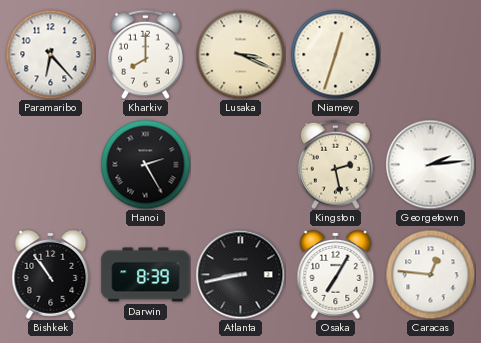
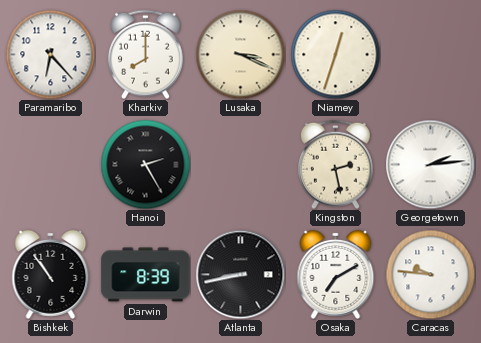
Osaka: 7:05 -> 7:10
Caracas: 12:46 -> 9:46
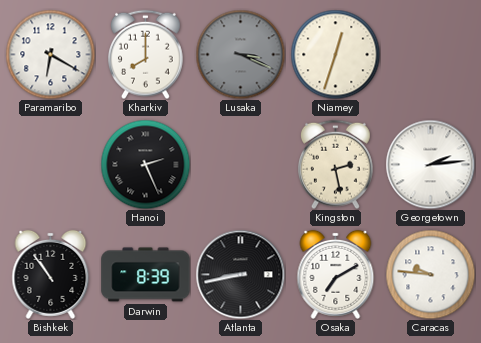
Paramaribo: 6:23 -> 6:20
Lusaka dial: cream -> grey
Hanoi: 2:25 -> 2:26
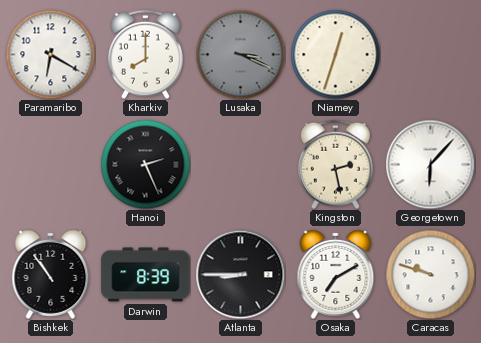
Georgetown: 2:14 -> 6:07
Atlanta: 8:43 -> 8:45
Caracas: 9:46 -> 9:48
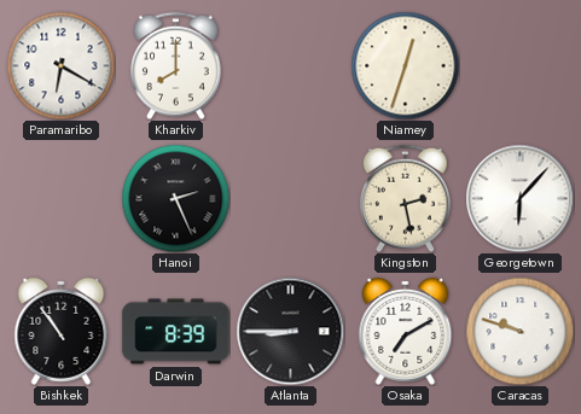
Lusaka: 3:19 -> none
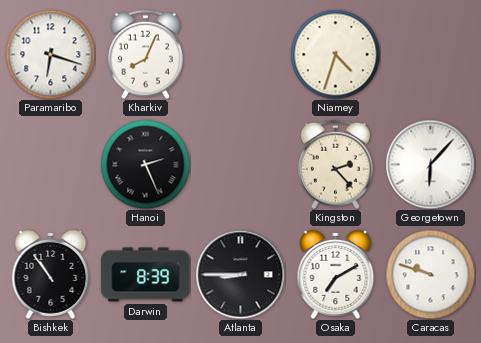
Paramaribo: 6:20 -> 6:18
Kharkiv: 8:00 -> 8:04
Niamey: 12:33 -> 4:33
Kingston: 2:28 -> 2:23
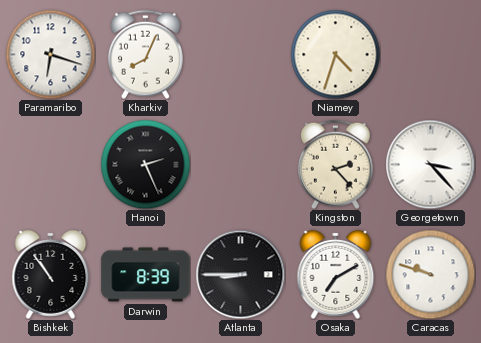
Georgetown: 6:07 -> 3:23
